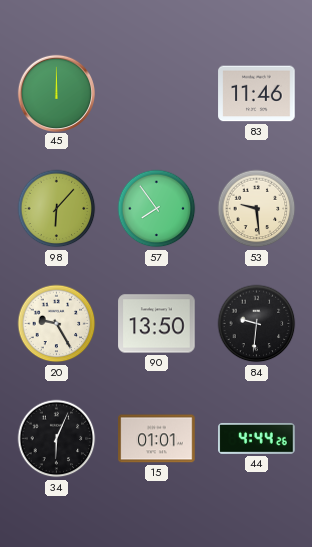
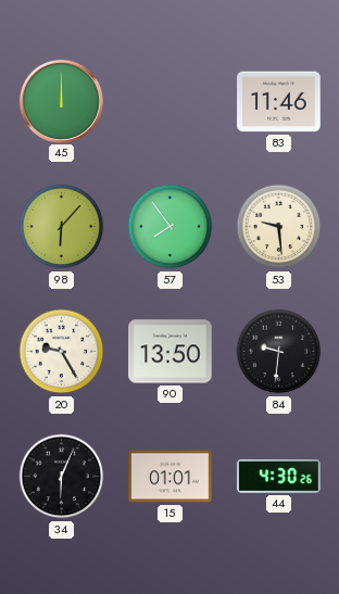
44: 4:44 -> 4:30
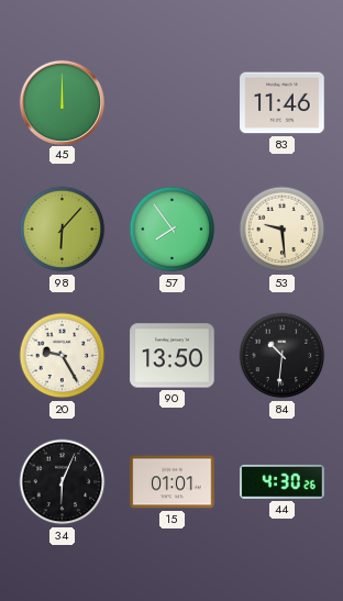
84: 9:31 -> 10:31
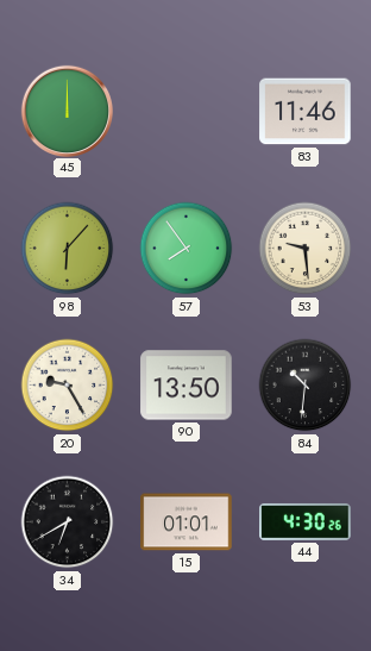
34: 6:04 -> 6:40
